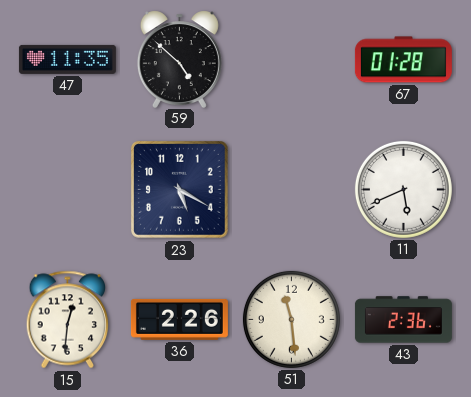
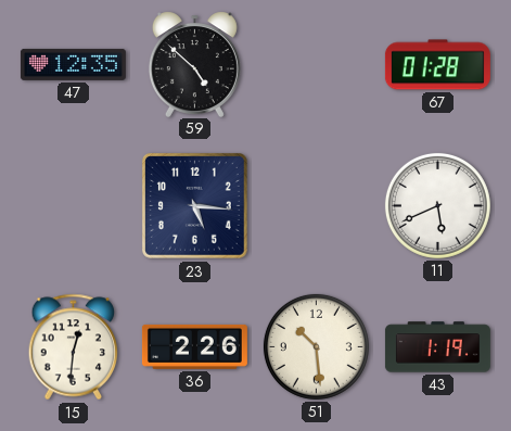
47: 11:35 -> 12:35
23: 5:20 -> 5:16
51: 11:29 -> 10:29
43: 2:36 -> 1:19
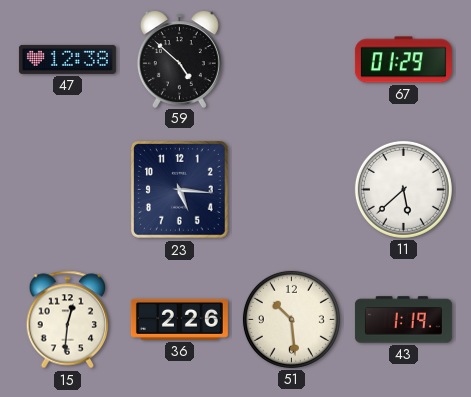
47: 12:35 -> 12:38
67: 01:28 -> 01:29
11: 5:41 -> 5:38
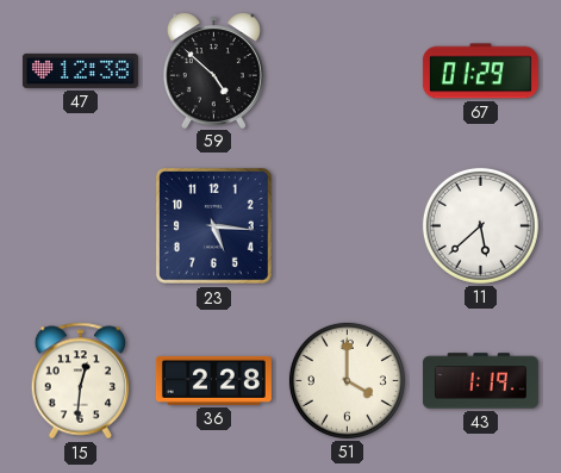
36: 2:26 -> 2:28
51: 10:29 -> 4:00
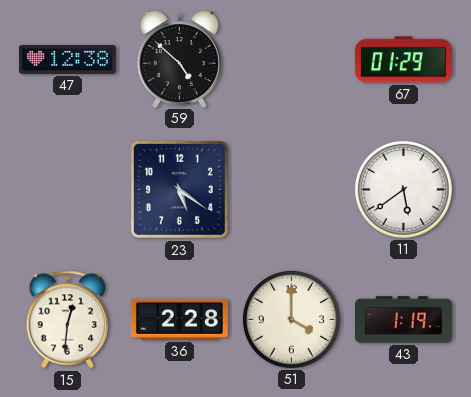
23: 5:16 -> 5:21
11: 5:38 -> 5:39
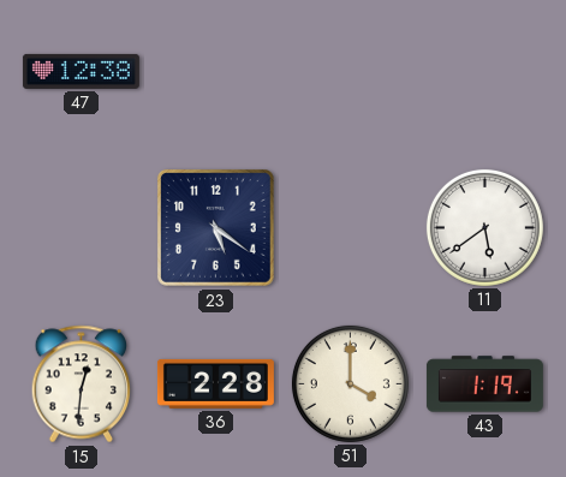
59: 4:52 -> none
67: 01:29 -> none
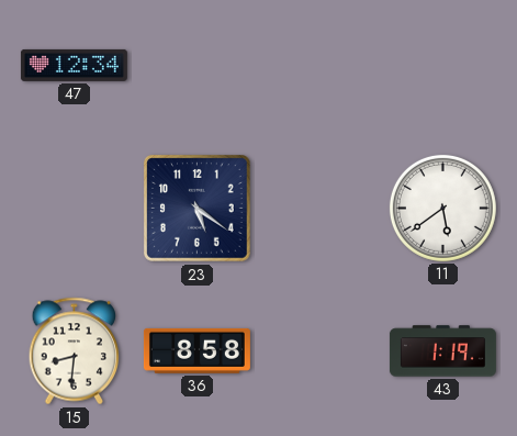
47: 12:38 -> 12:34
15: 12:31 -> 8:31
36: 2:28 -> 8:58
51: 4:00 -> none
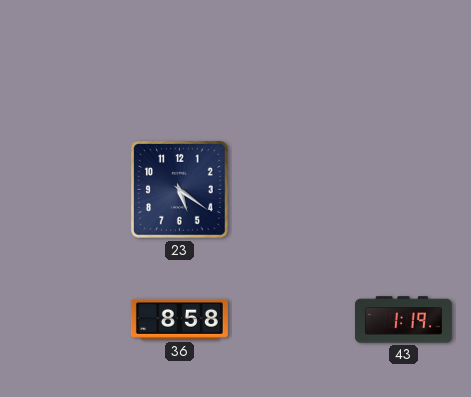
47: 12:34 -> none
11: 5:39 -> none
15: 8:31 -> none
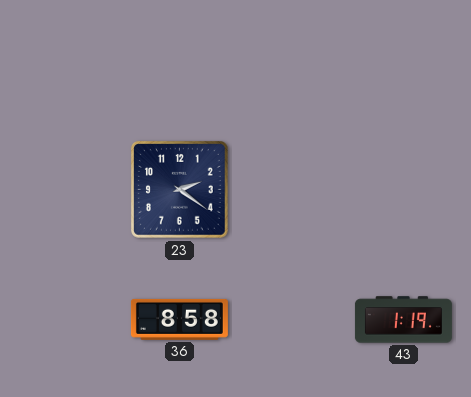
23: 5:21 -> 2:21
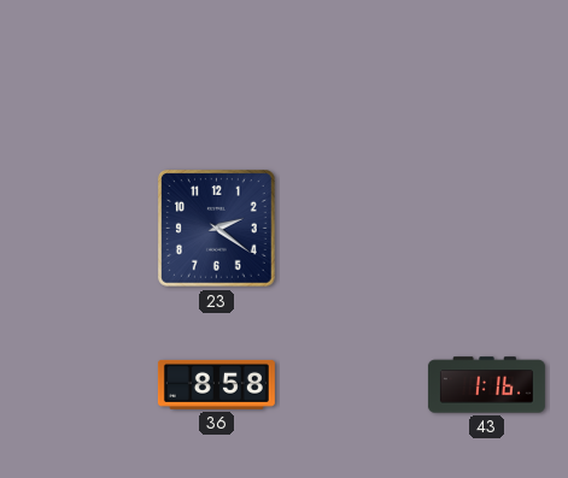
43: 1:19 -> 1:16
